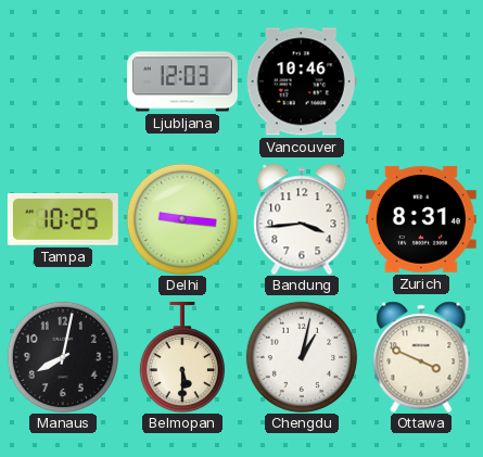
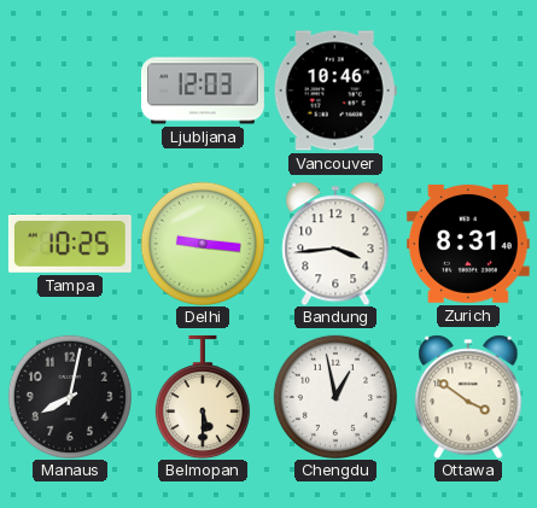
Chengdu: 1:02 -> 12:58
Ottawa: 3:49 -> 3:51
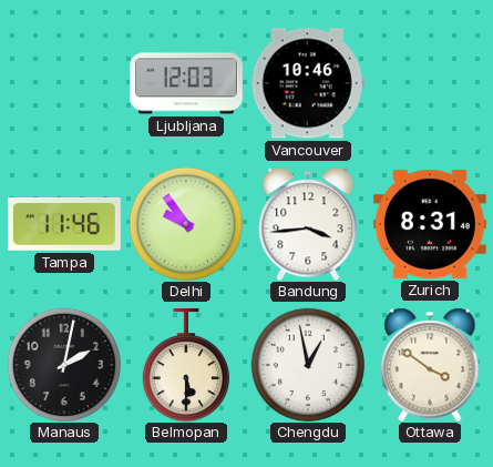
Tampa: 10:25 -> 11:46
Delhi: 9:16 -> 9:54
Manaus: 8:02 -> 2:02
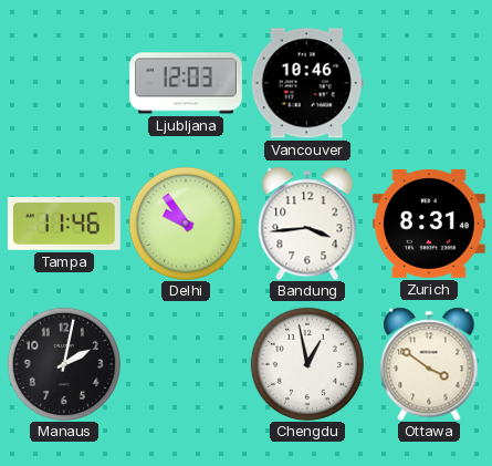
Belmopan: 5:30 -> none
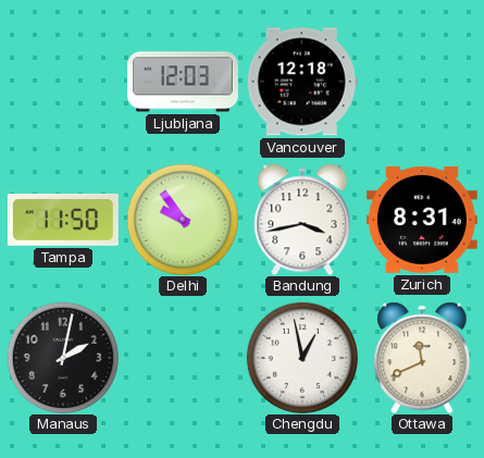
Vancouver: 10:46 -> 12:18
Tampa: 11:46 -> 11:50
Bandung: 3:44 -> 3:43
Ottawa: 3:51 -> 11:41
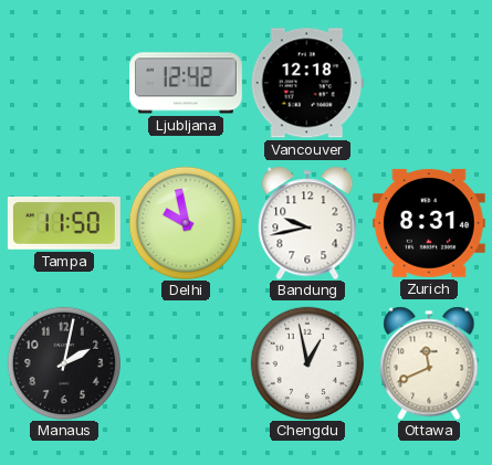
Ljubljana: 12:03 -> 12:42
Delhi: 9:54 -> 9:58
Bandung: 3:43 -> 9:43
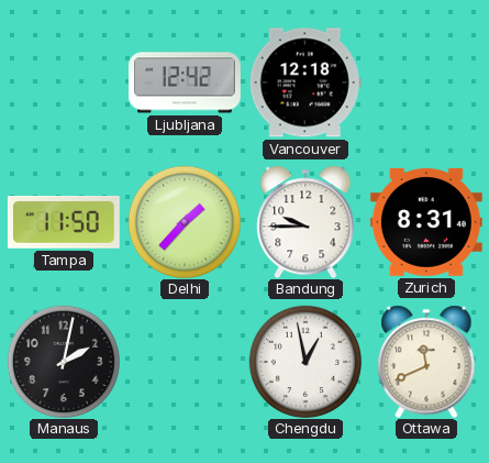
Delhi: 9:58 -> 1:37
Bandung: 9:43 -> 9:45
